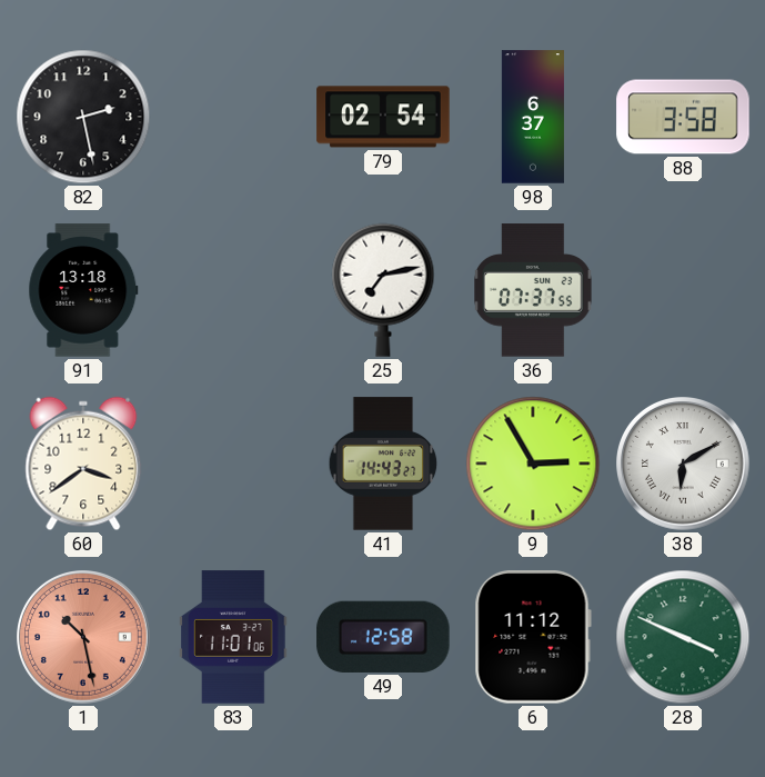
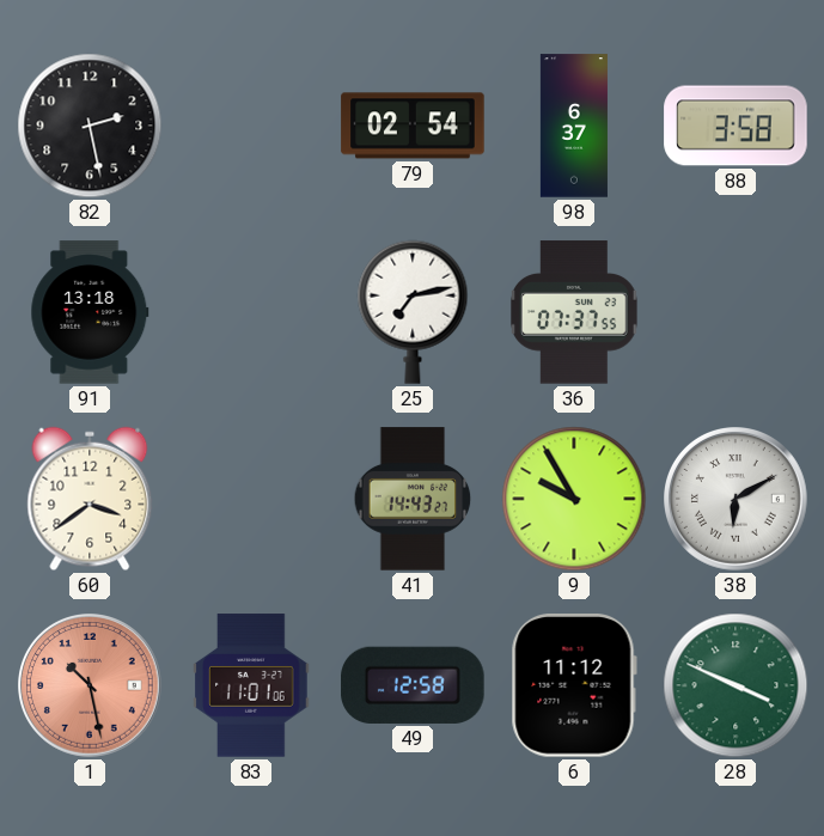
9: 2:55 -> 9:55
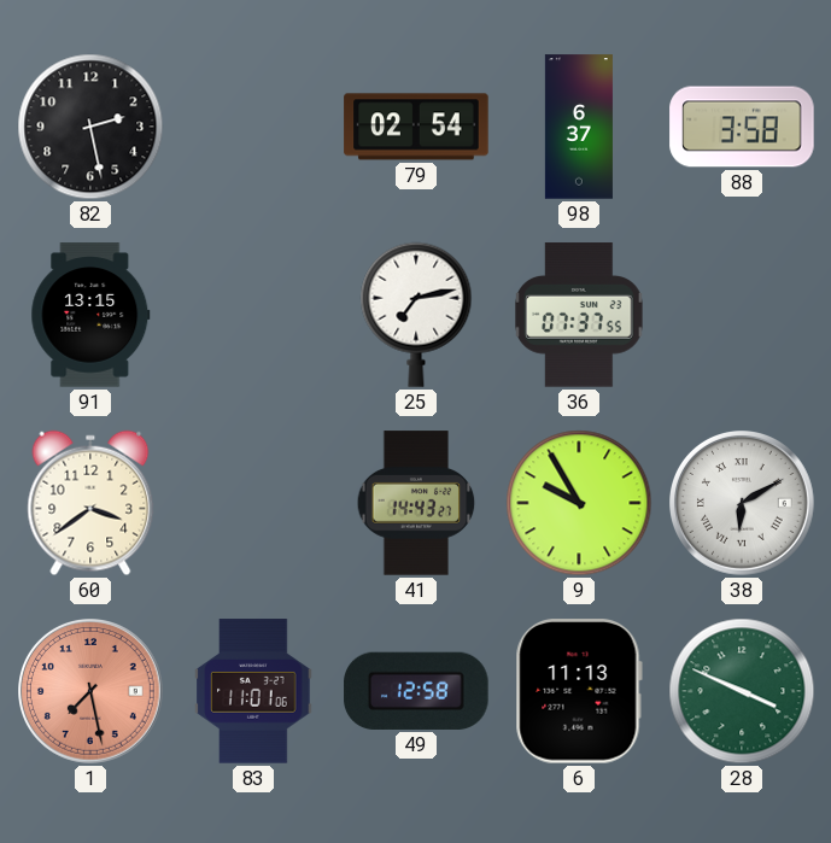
91: 13:18 -> 13:15
1: 10:28 -> 7:28
6: 11:12 -> 11:13
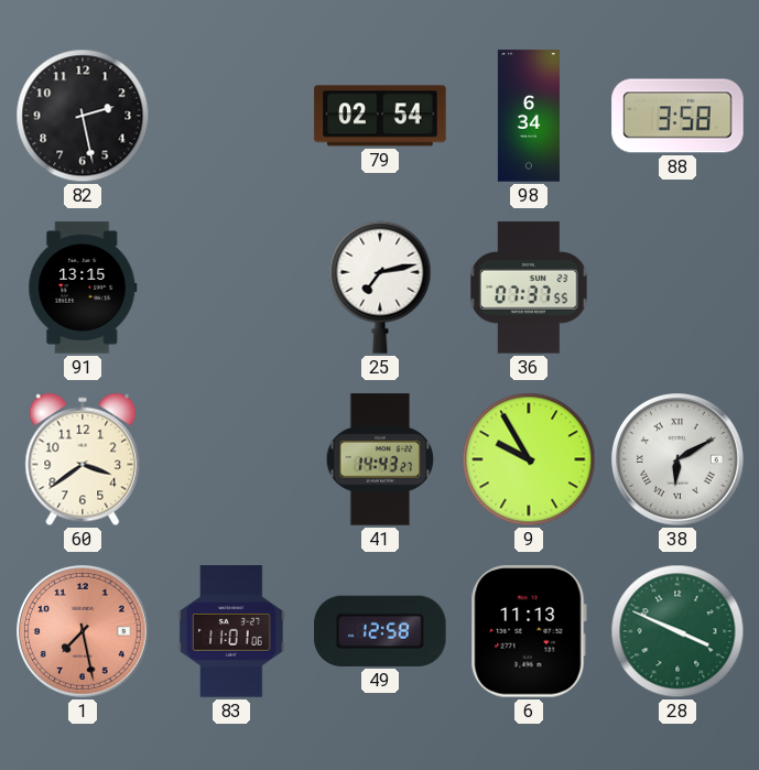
98: 6:37 -> 6:34
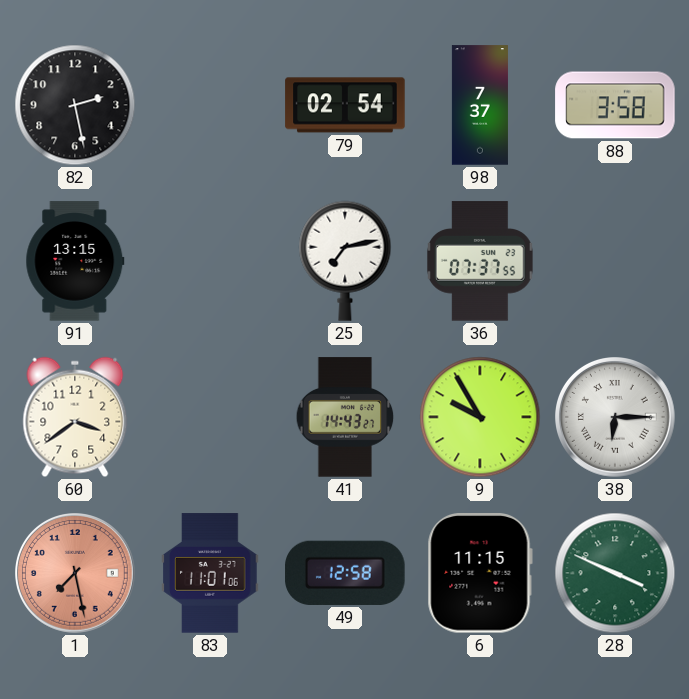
98: 6:34 -> 7:37
38: 6:10 -> 6:15
6: 11:13 -> 11:15
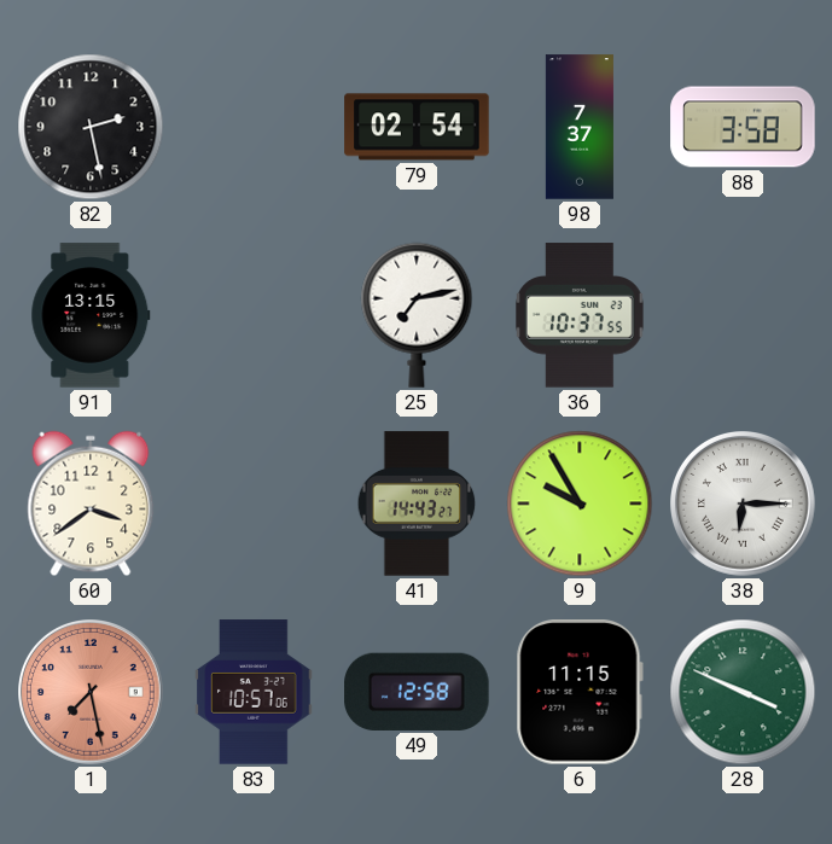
36: 07:37 -> 10:37
83: 11:01 -> 10:57
